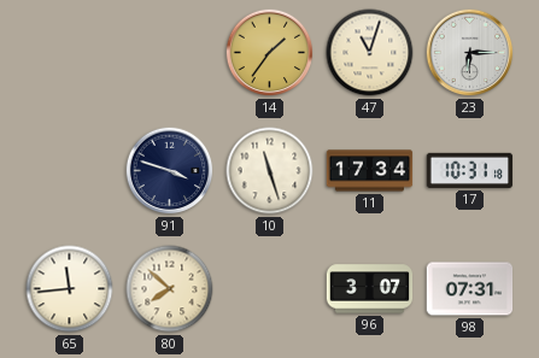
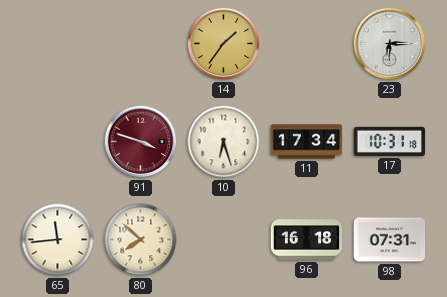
47: 11:03 -> none
91 dial: navy -> burgundy
10: 11:27 -> 6:27
96: 3:07 -> 16:18
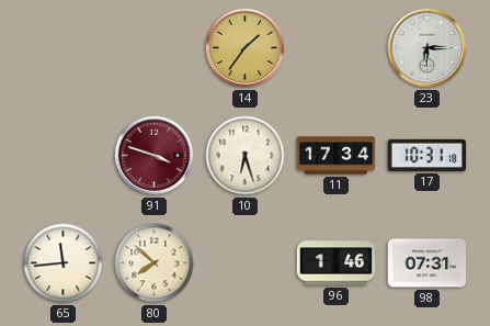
96: 16:18 -> 1:46
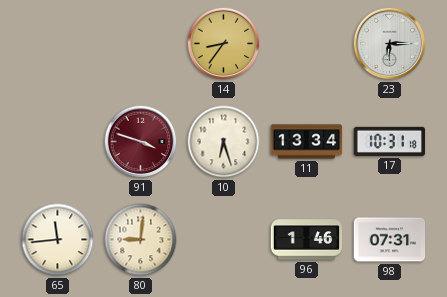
14: 1:36 -> 8:36
11: 17:34 -> 13:34
80: 7:52 -> 9:01
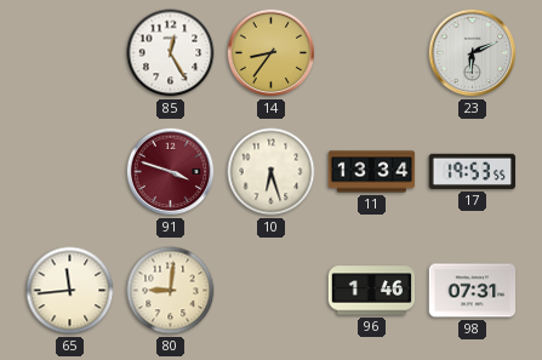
85: none -> 12:25
23: 6:15 -> 6:11
17: 10:31 -> 19:53
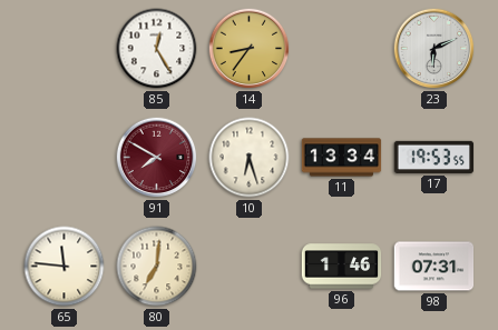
91: 3:48 -> 7:50
65: 11:44 -> 11:46
80: 9:01 -> 7:01
